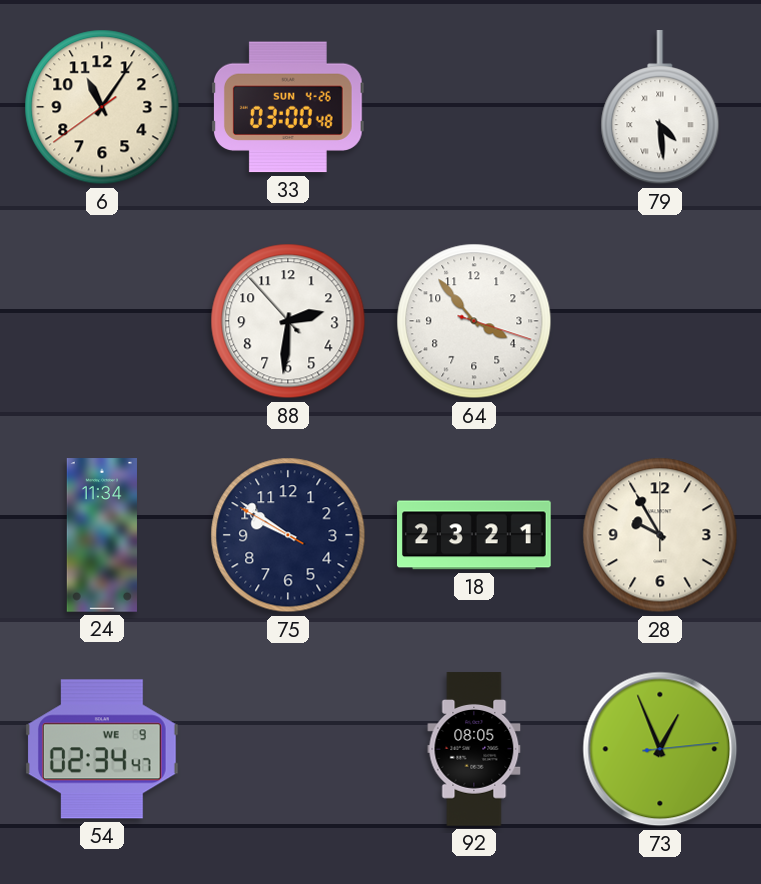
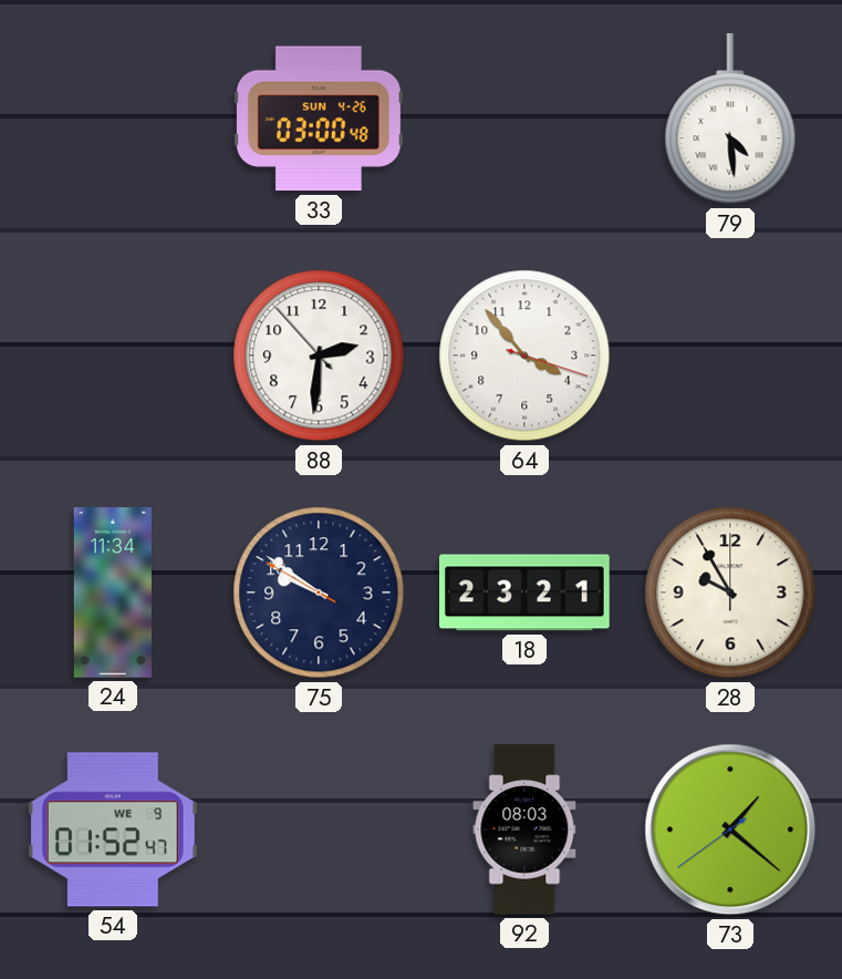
6: 11:05 -> none
54: 02:34 -> 01:52
92: 08:05 -> 08:03
73: 12:56 -> 1:21
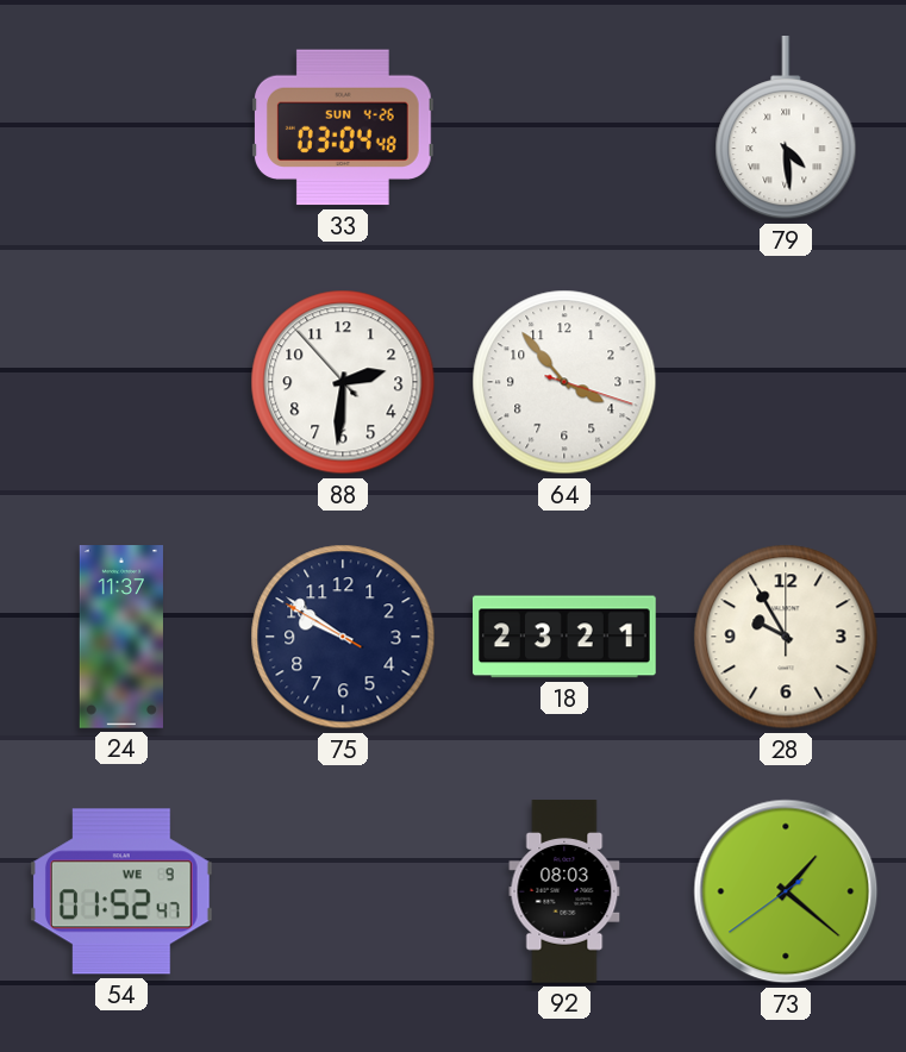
33: 03:00 -> 03:04
24: 11:34 -> 11:37
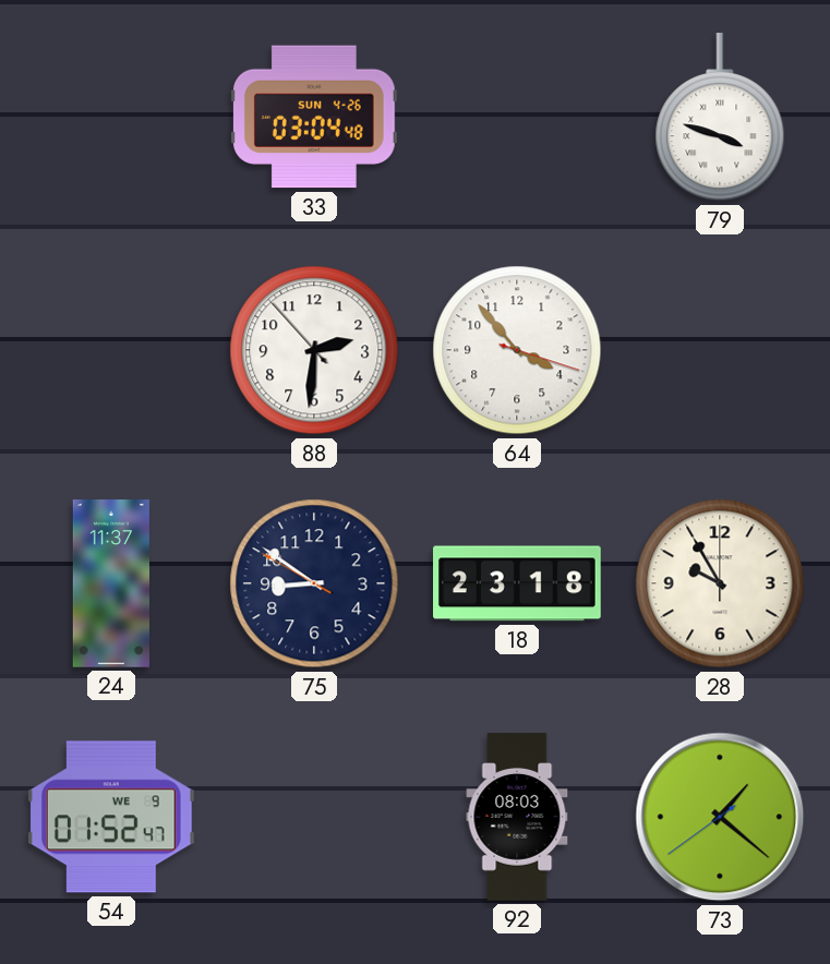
79: 4:29 -> 3:48
75: 9:50 -> 8:50
18: 23:21 -> 23:18
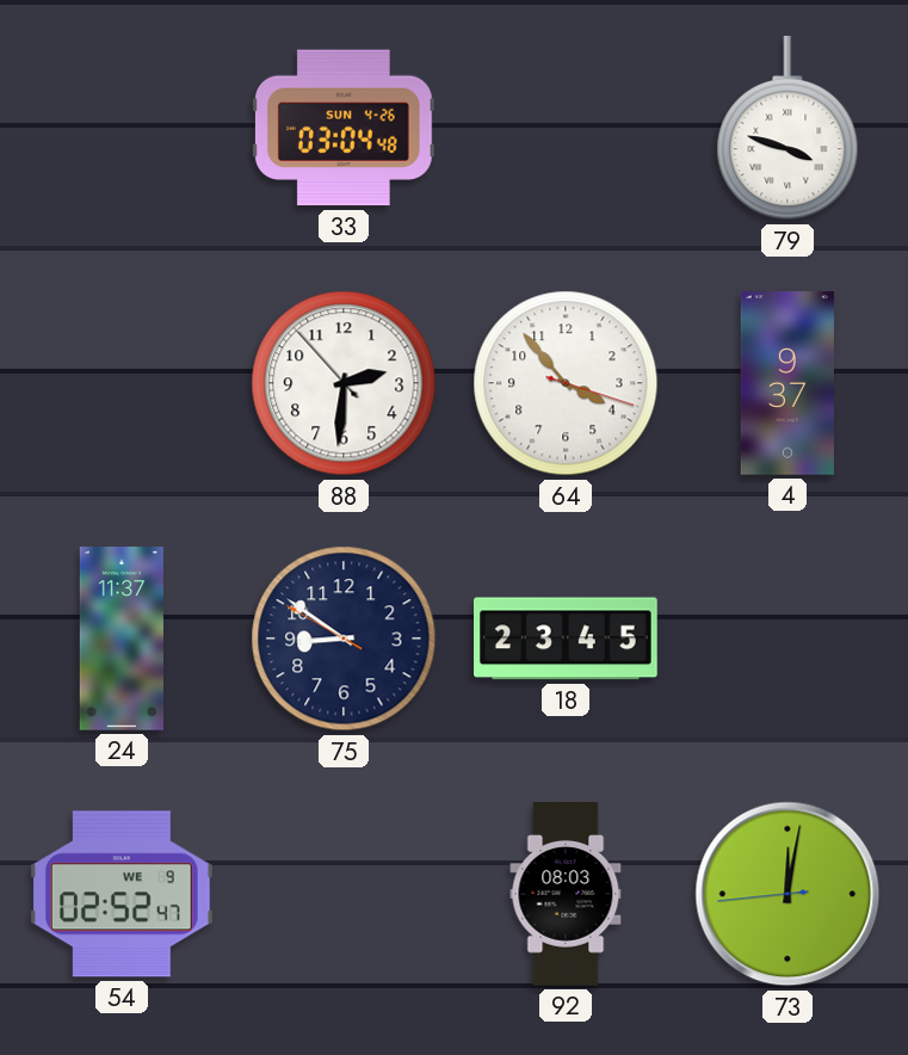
4: none -> 9:37
18: 23:18 -> 23:45
28: 9:55 -> none
54: 01:52 -> 02:52
73: 1:21 -> 12:01
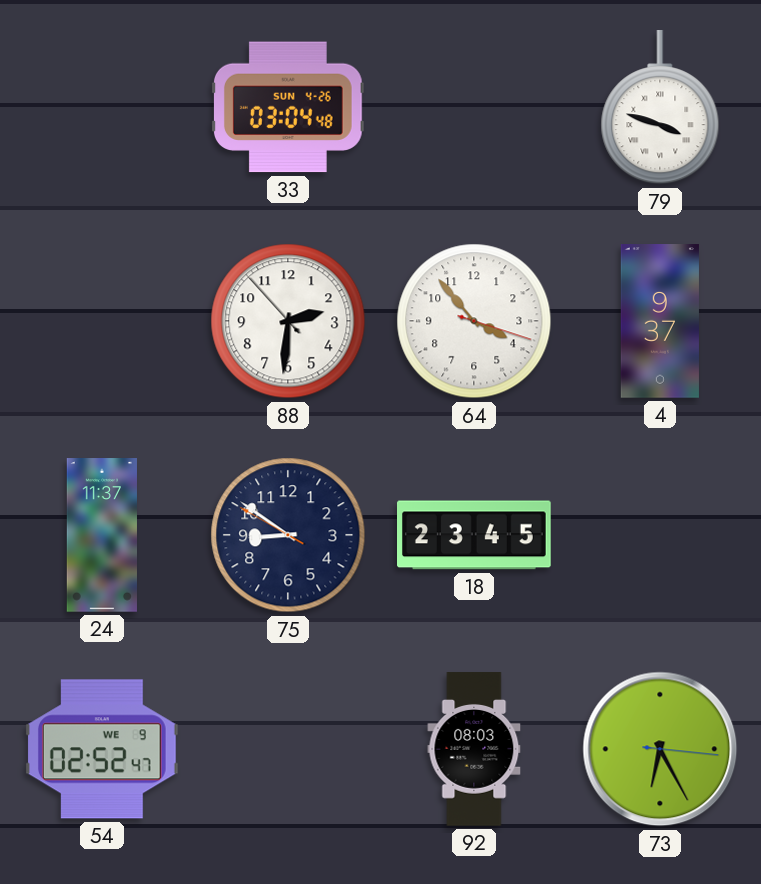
73: 12:01 -> 6:25
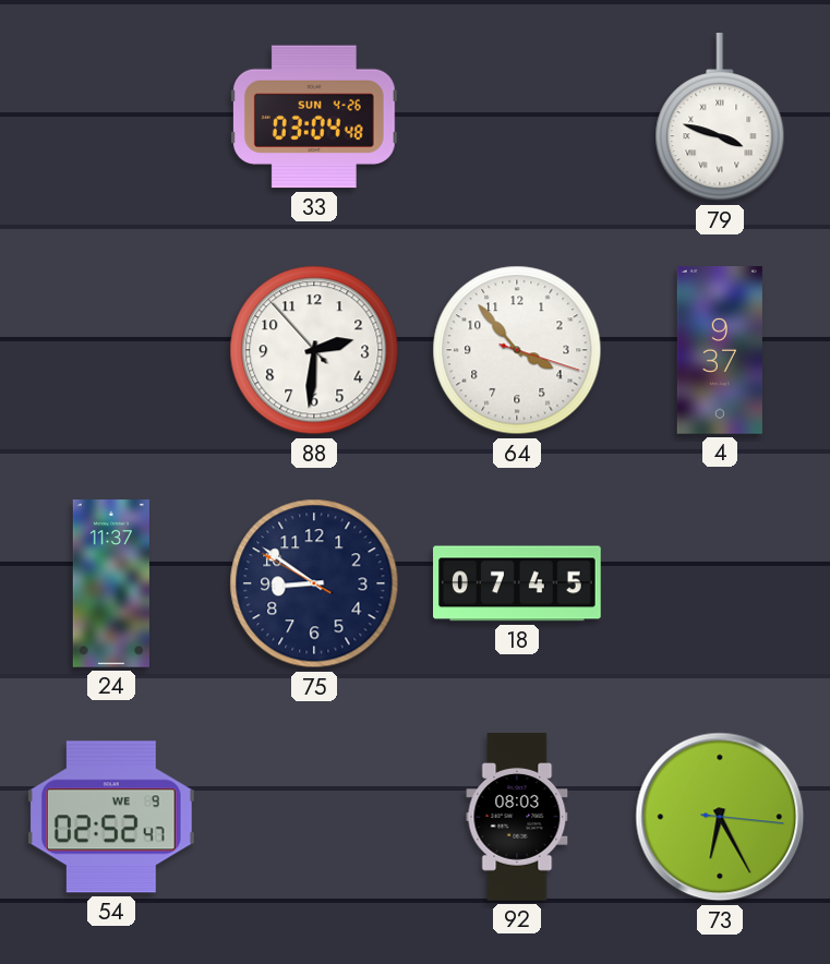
18: 23:45 -> 07:45
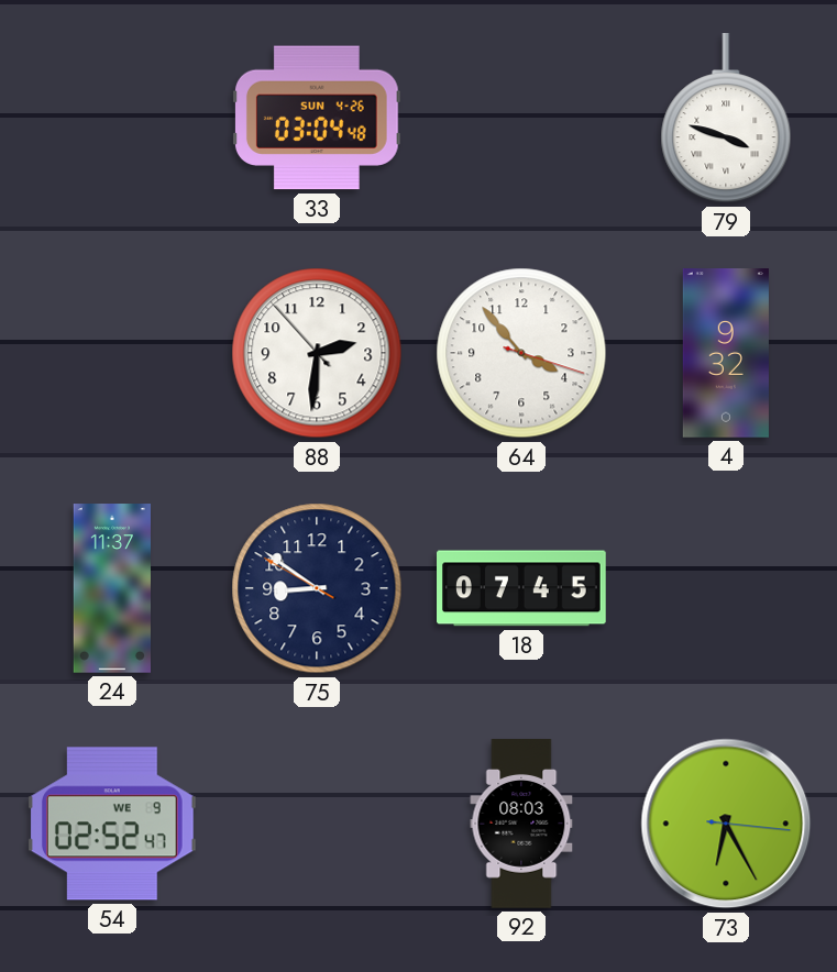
4: 9:37 -> 9:32
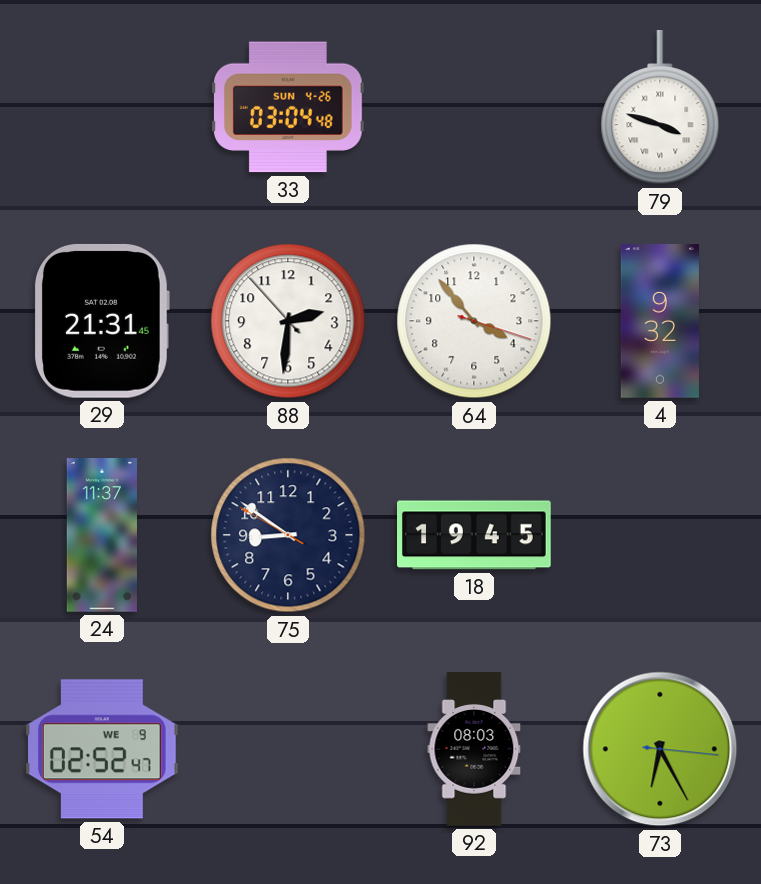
29: none -> 21:31
18: 07:45 -> 19:45
